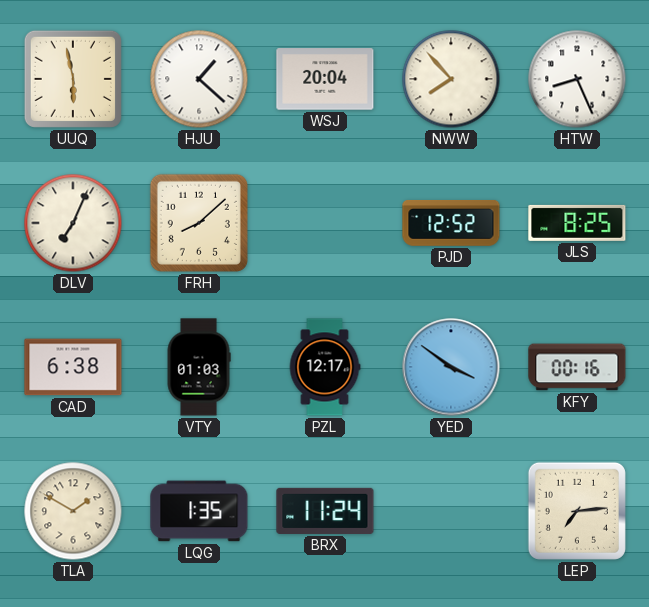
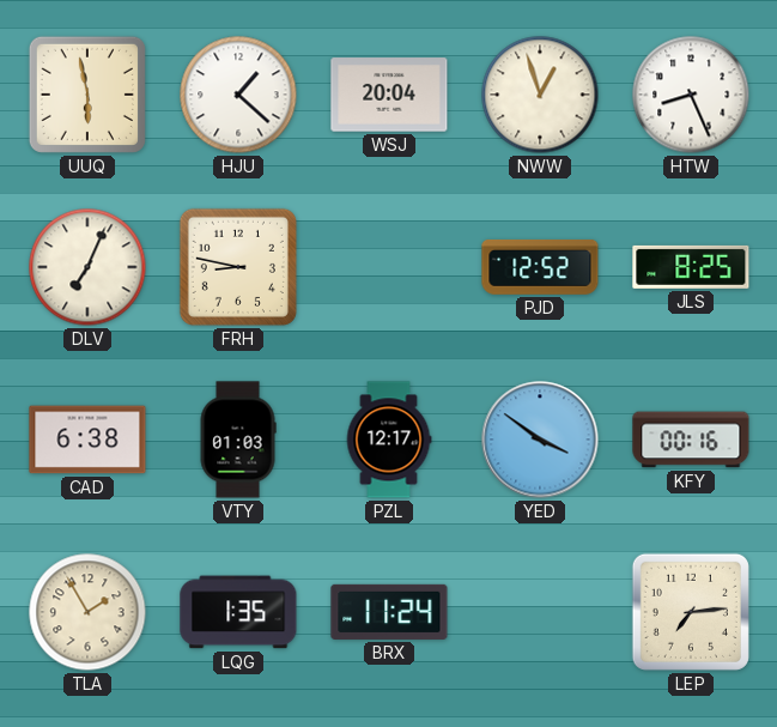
NWW: 7:53 -> 12:57
FRH: 8:08 -> 8:47
TLA: 1:50 -> 1:55
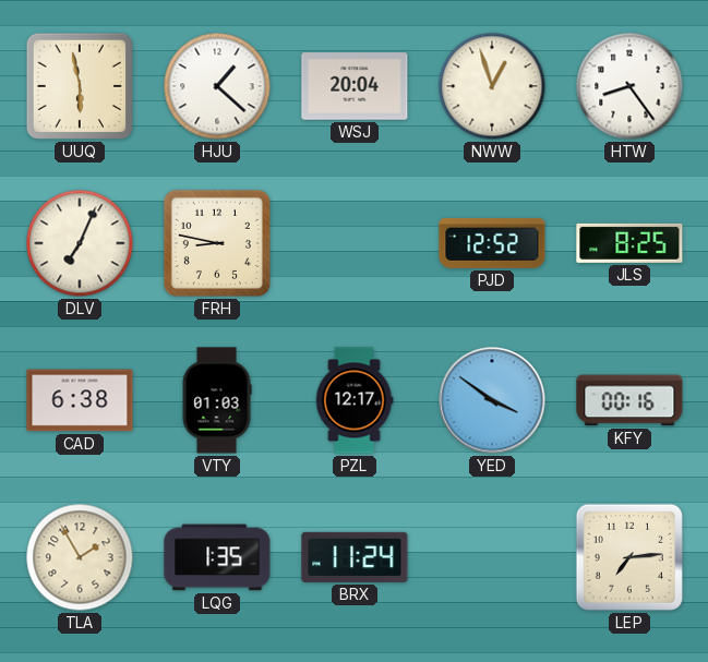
HTW: 8:26 -> 8:24
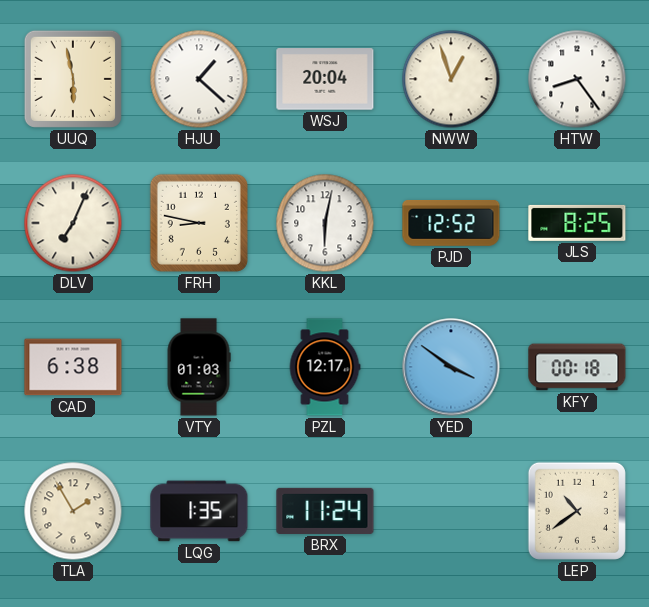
KKL: none -> 6:02
KFY: 00:16 -> 00:18
LEP: 7:14 -> 10:39
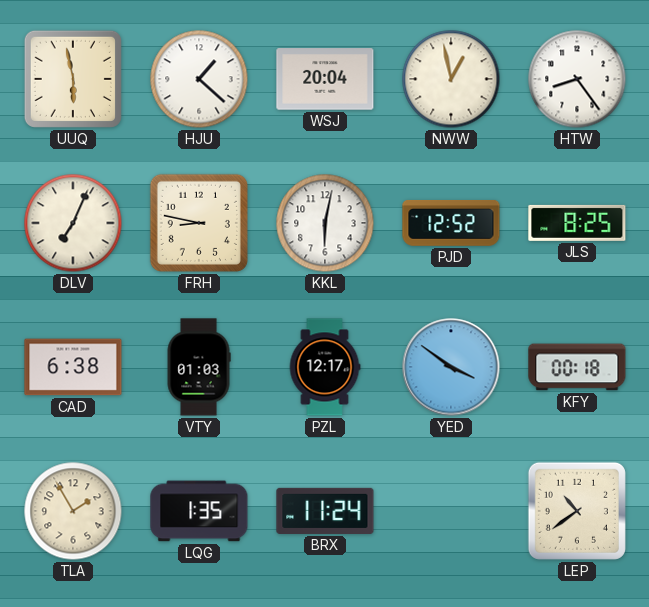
NWW: 12:57 -> 12:58
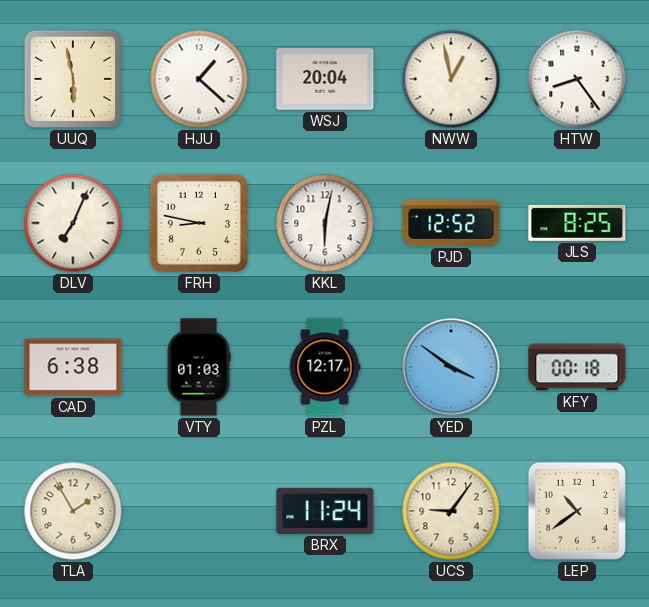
LQG: 1:35 -> none
UCS: none -> 9:06
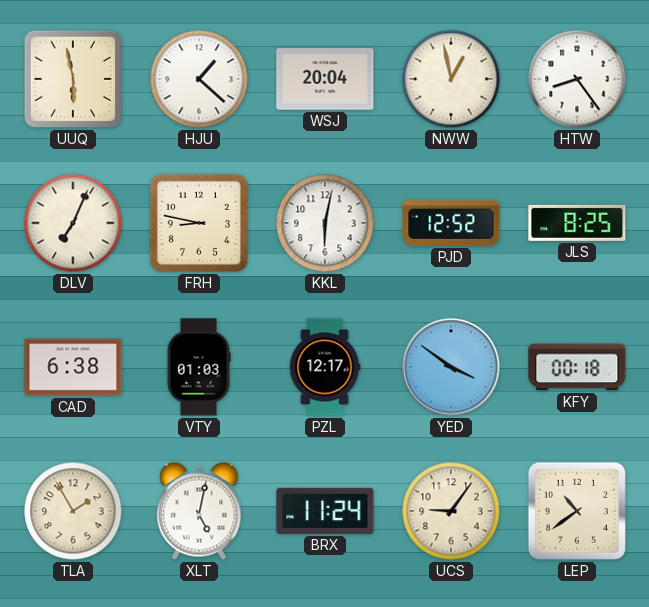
XLT: none -> 5:02
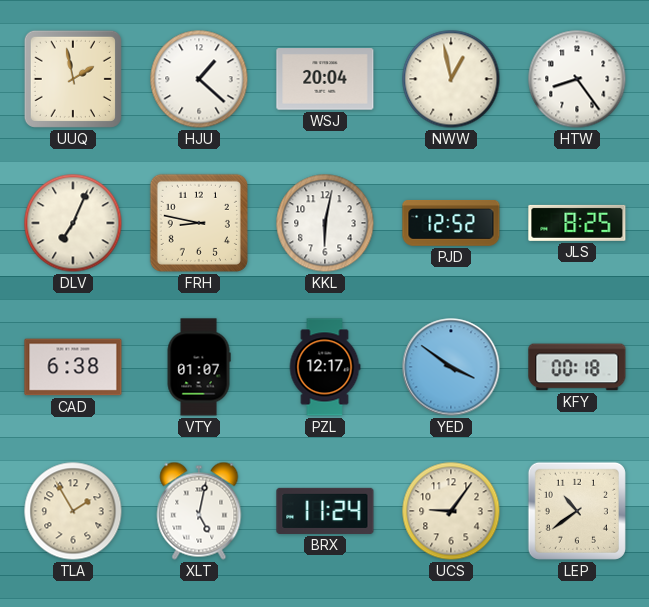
UUQ: 5:58 -> 1:58
VTY: 01:03 -> 01:07
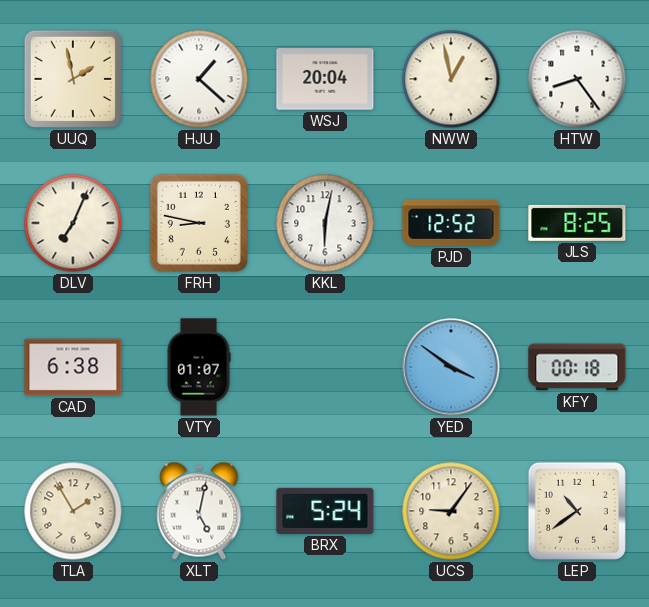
PZL: 12:17 -> none
BRX: 11:24 -> 5:24
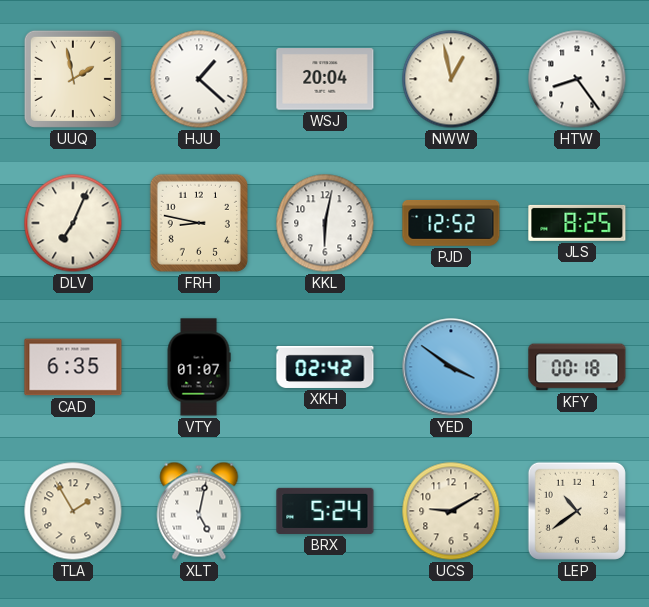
CAD: 6:38 -> 6:35
XKH: none -> 02:42
UCS: 9:06 -> 9:10
